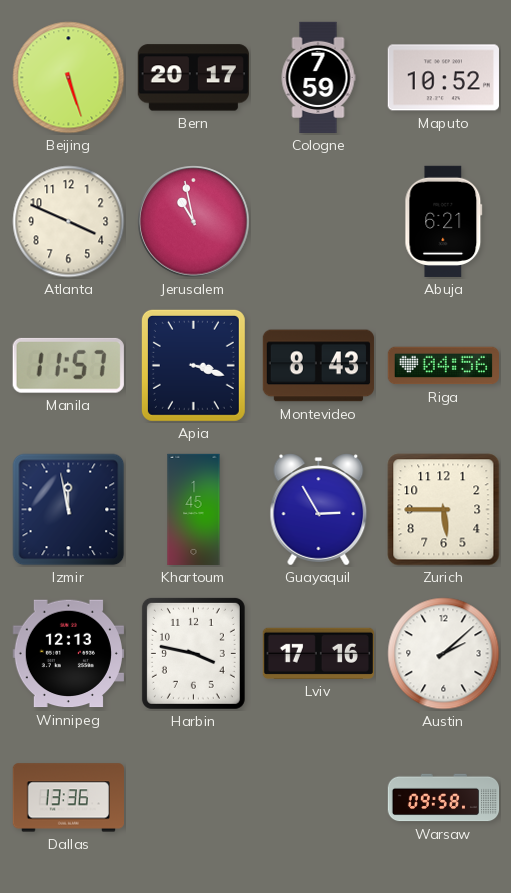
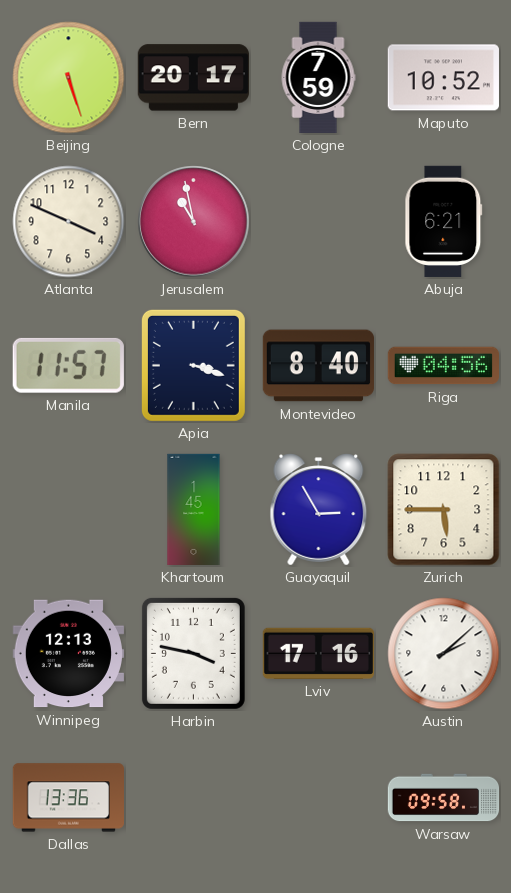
Montevideo: 8:43 -> 8:40
Izmir: 11:58 -> none
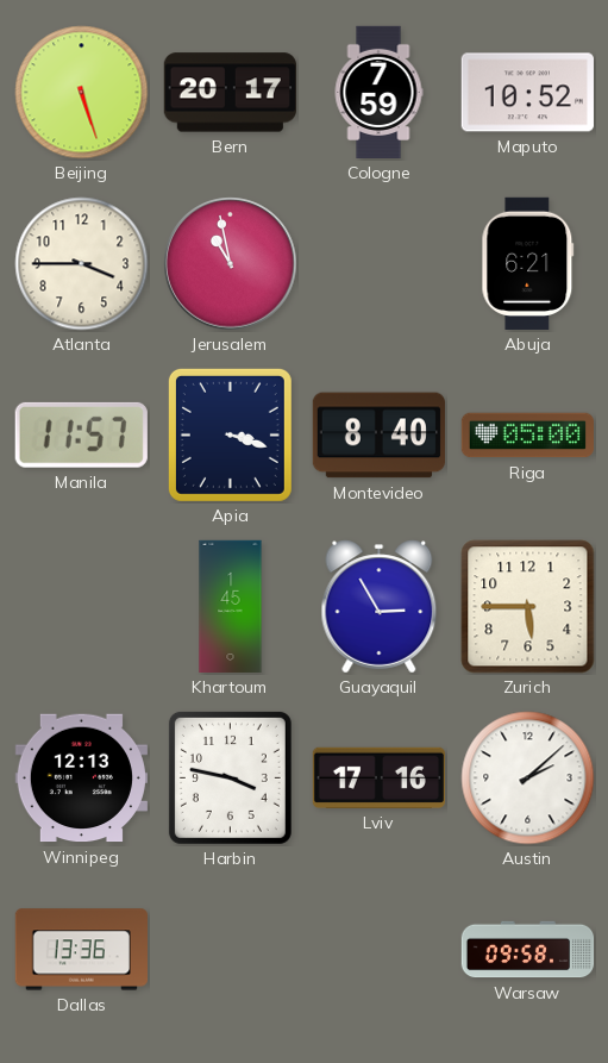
Atlanta: 3:49 -> 3:45
Riga: 04:56 -> 05:00
